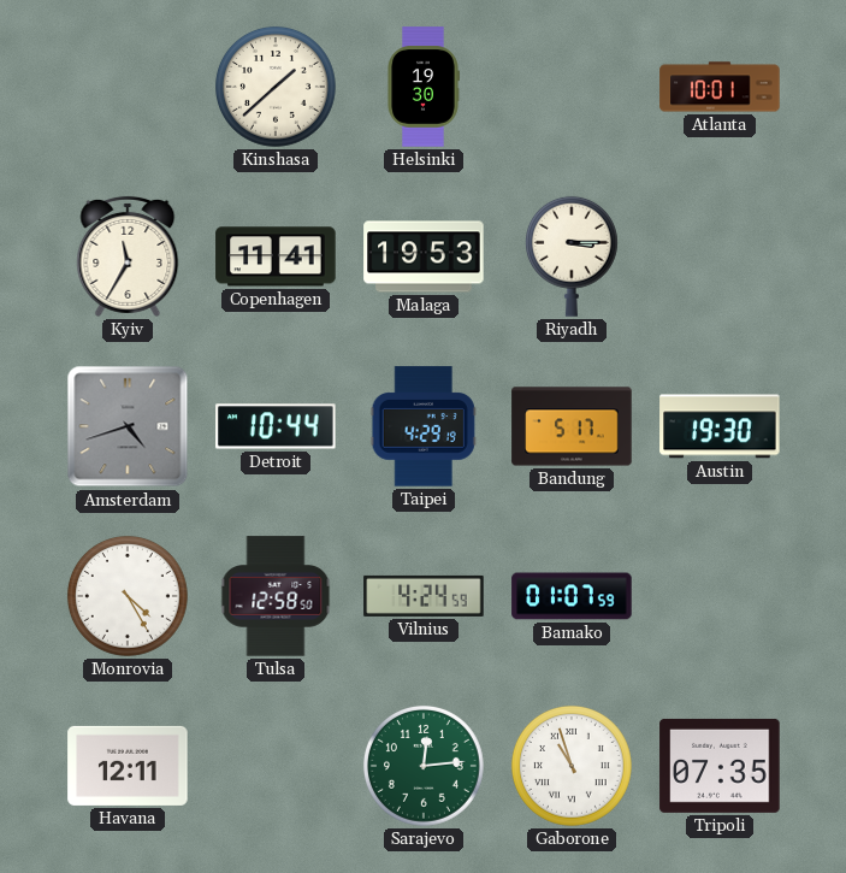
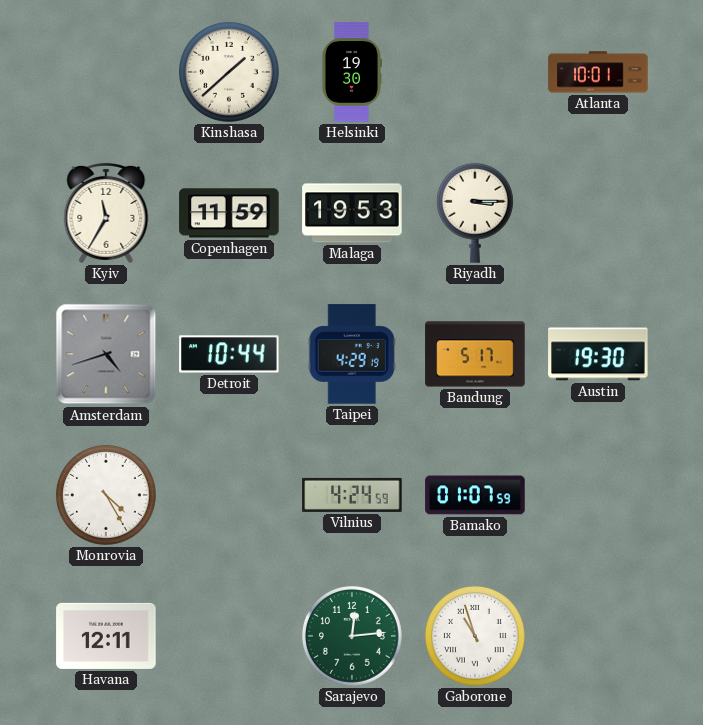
Copenhagen: 11:41 -> 11:59
Tulsa: 12:58 -> none
Tripoli: 07:35 -> none
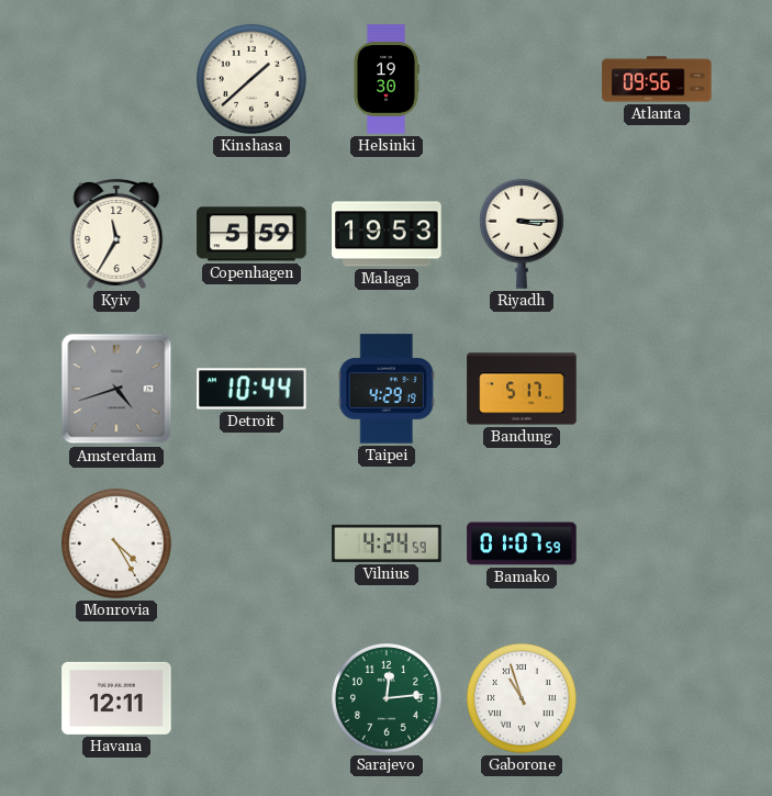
Atlanta: 10:01 -> 09:56
Copenhagen: 11:59 -> 5:59
Austin: 19:30 -> none
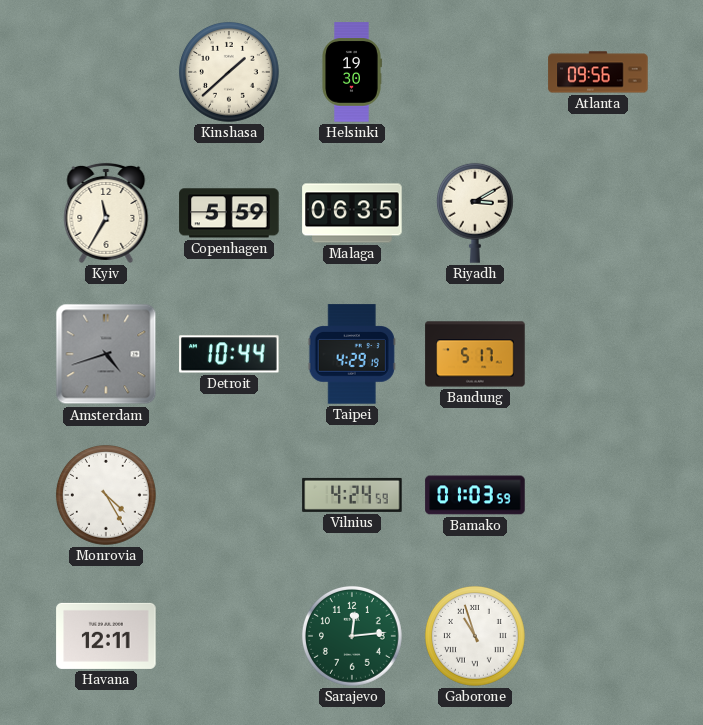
Malaga: 19:53 -> 06:35
Riyadh: 3:15 -> 3:10
Bamako: 01:07 -> 01:03
